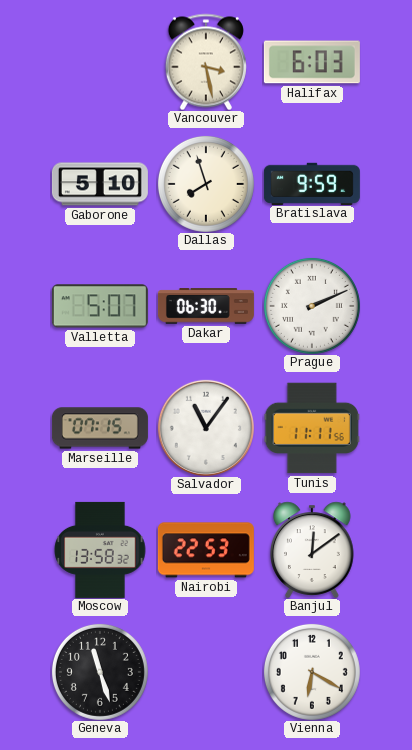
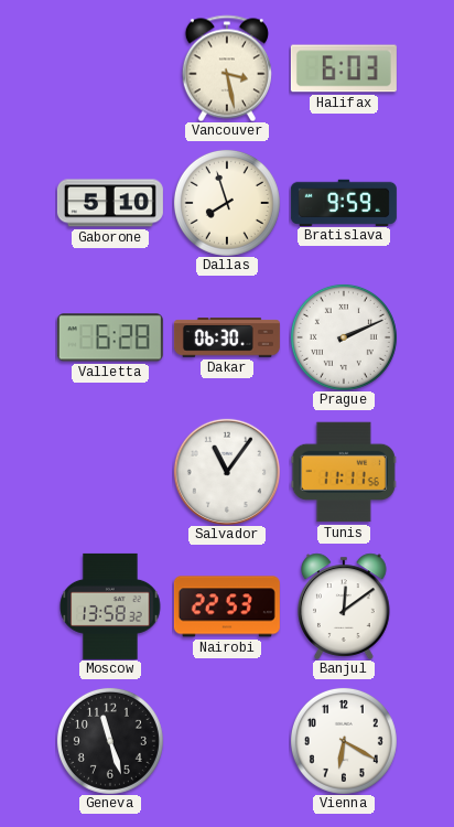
Valletta: 5:07 -> 6:28
Marseille: 07:15 -> none
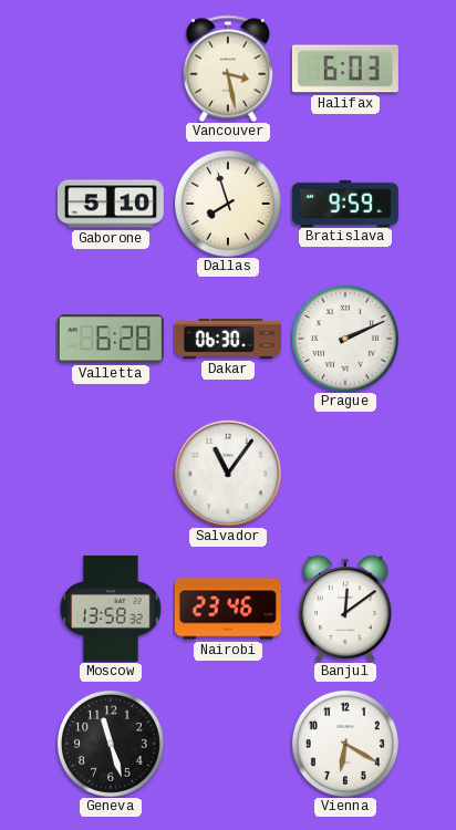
Tunis: 11:11 -> none
Nairobi: 22:53 -> 23:46
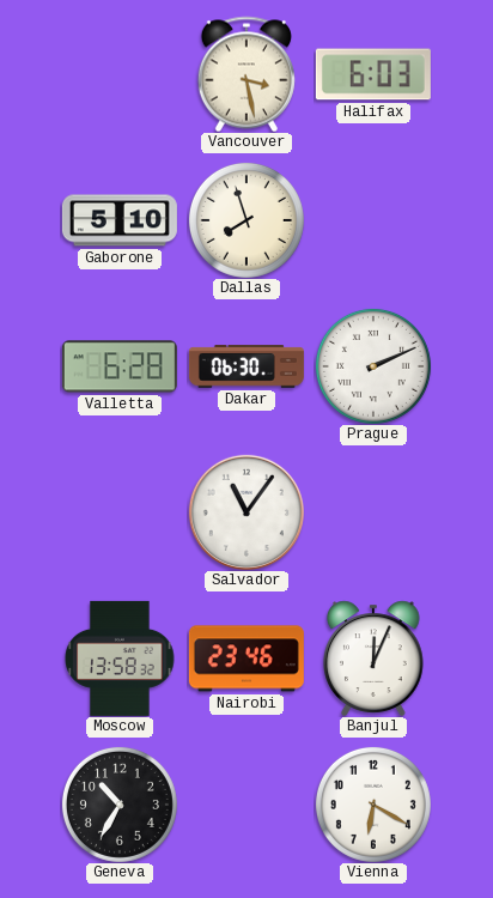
Bratislava: 9:59 -> none
Banjul: 12:09 -> 12:04
Geneva: 11:27 -> 10:35
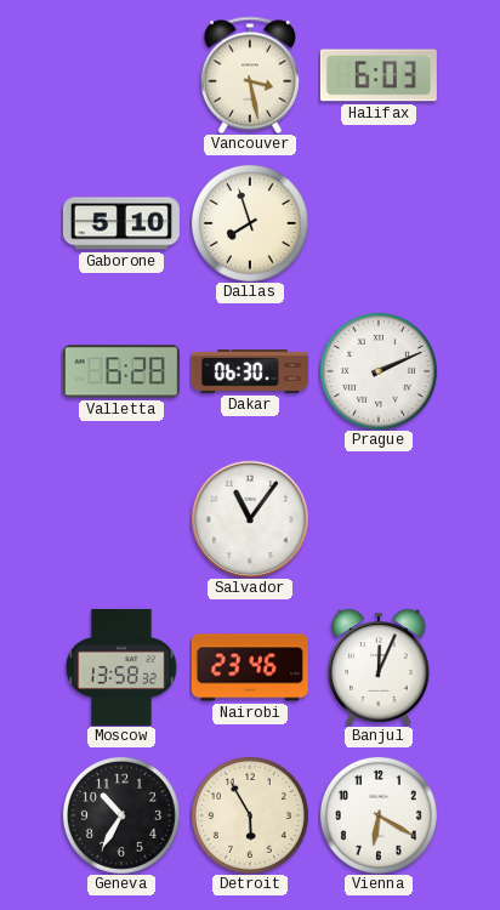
Detroit: none -> 5:55
